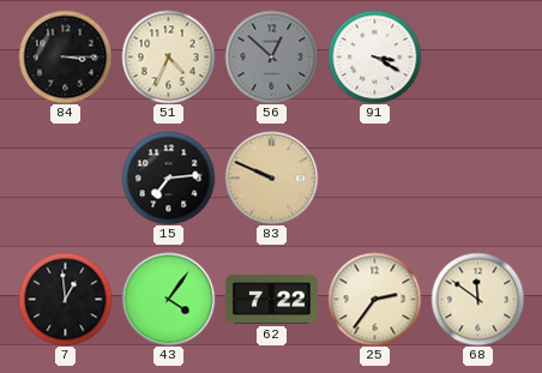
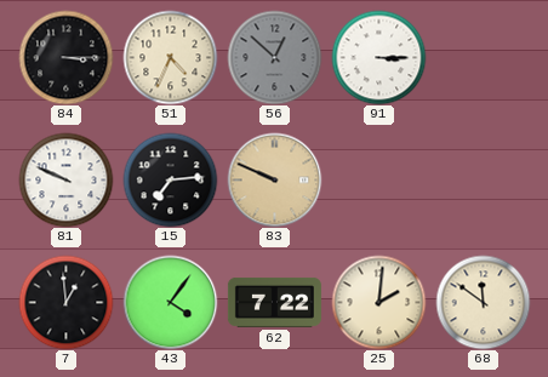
91: 3:20 -> 3:15
81: none -> 9:49
25: 2:36 -> 2:01
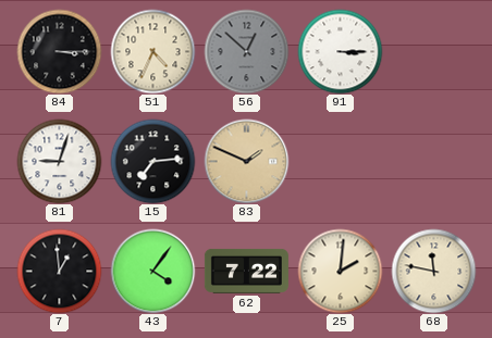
81: 9:49 -> 9:03
83: 9:49 -> 1:49
68: 11:51 -> 11:47
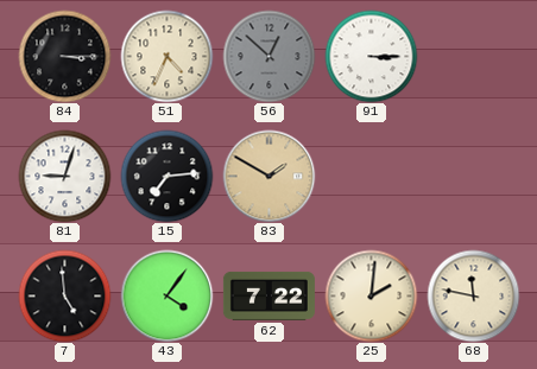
83: 1:49 -> 1:50
7: 12:59 -> 4:59
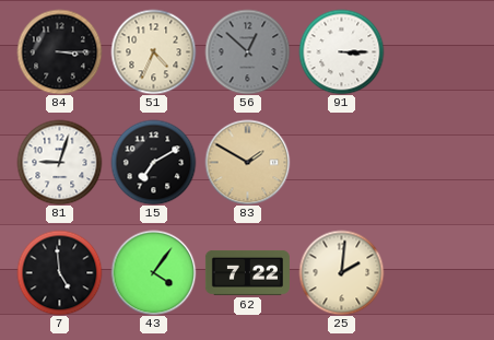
15: 7:14 -> 7:10
68: 11:47 -> none
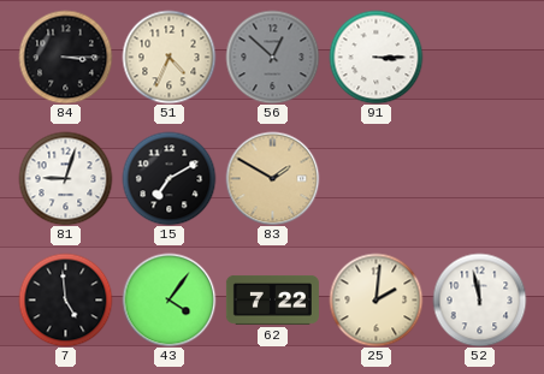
52: none -> 11:58
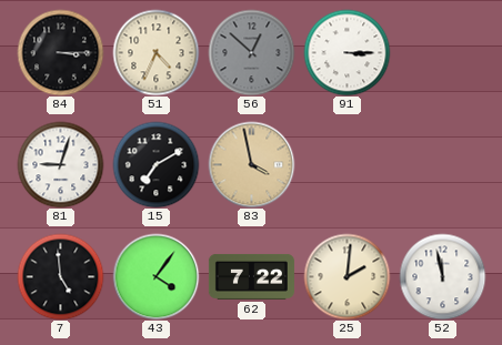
83: 1:50 -> 3:58
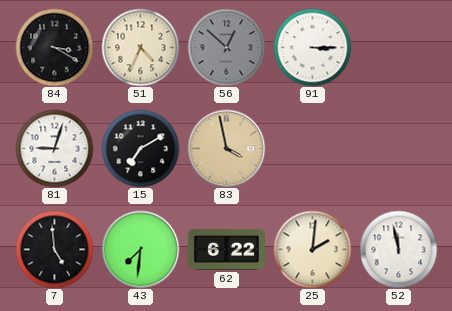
84: 3:15 -> 3:20
43: 4:06 -> 7:31
62: 7:22 -> 6:22
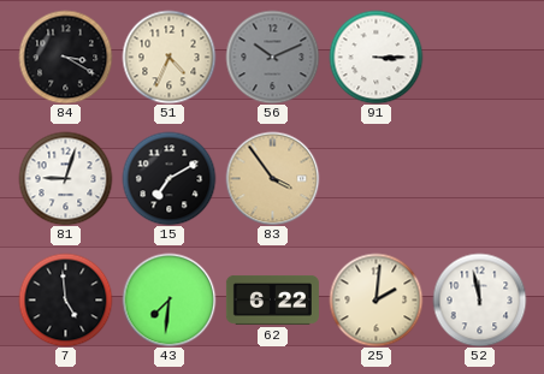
56: 12:52 -> 10:11
83: 3:58 -> 3:54
